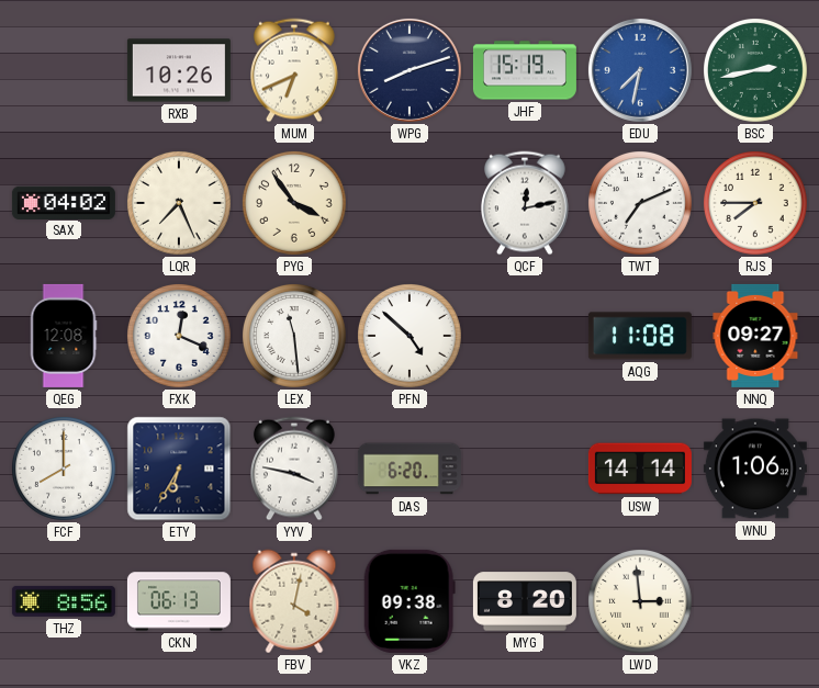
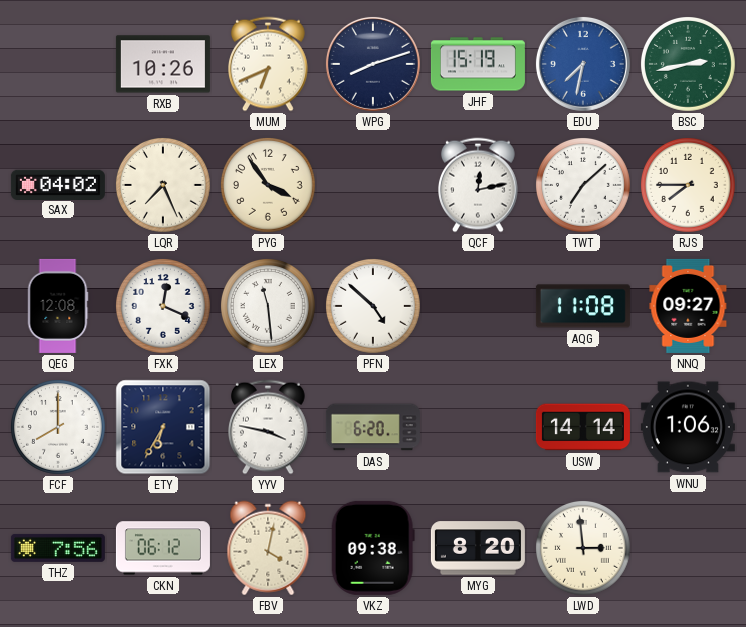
TWT: 7:11 -> 7:08
THZ: 8:56 -> 7:56
CKN: 06:13 -> 06:12
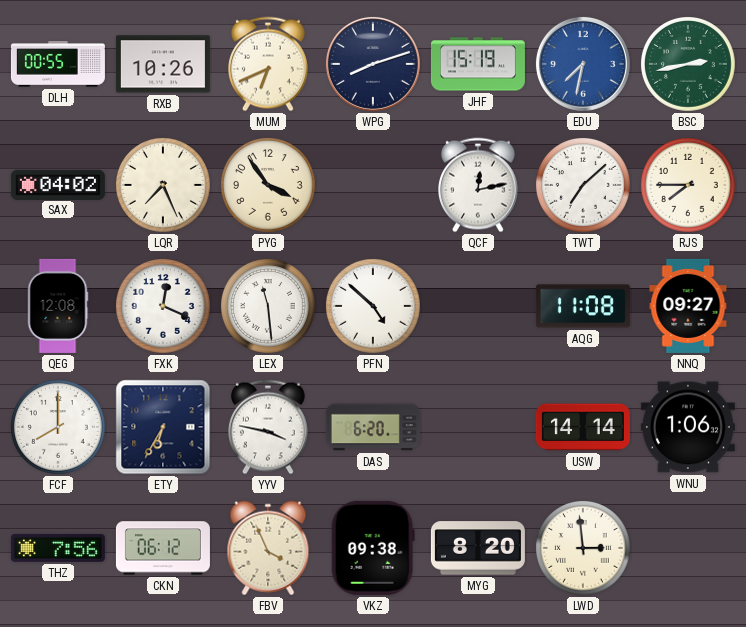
DLH: none -> 00:55
FBV: 4:02 -> 3:56
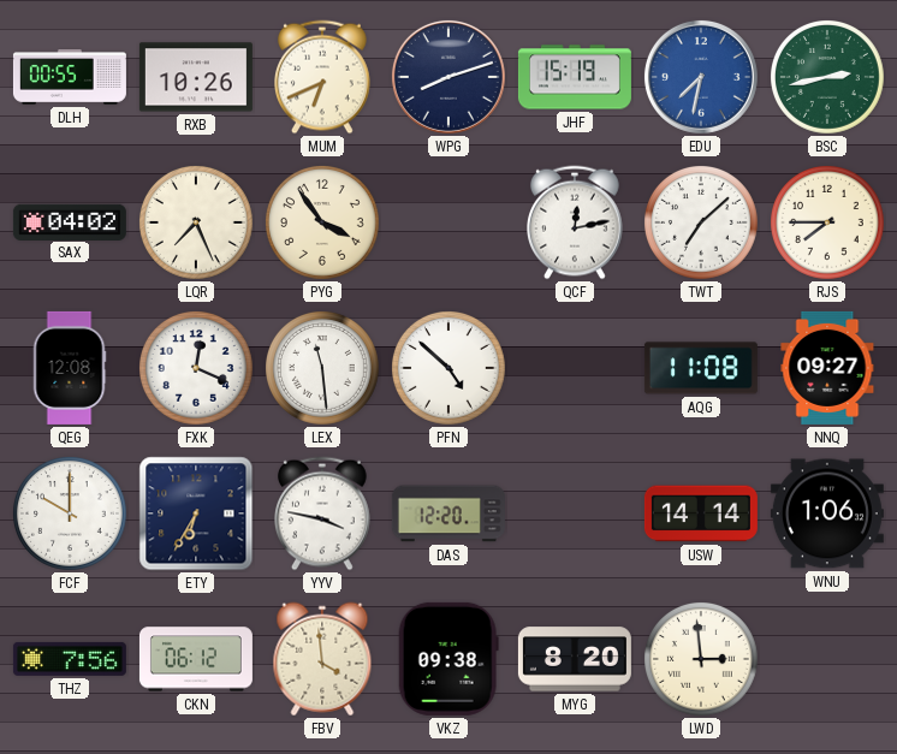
FCF: 8:00 -> 10:00
DAS: 6:20 -> 12:20
FBV: 3:56 -> 3:59
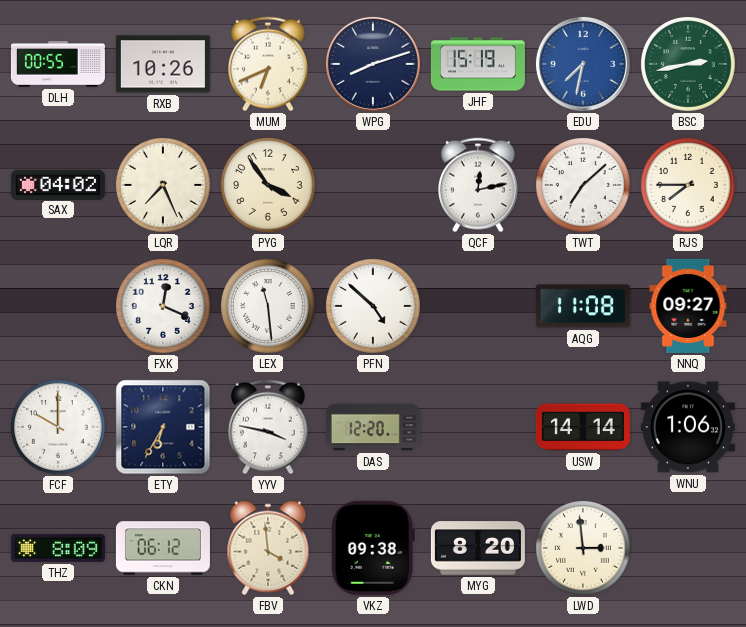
QEG: 12:08 -> none
THZ: 7:56 -> 8:09
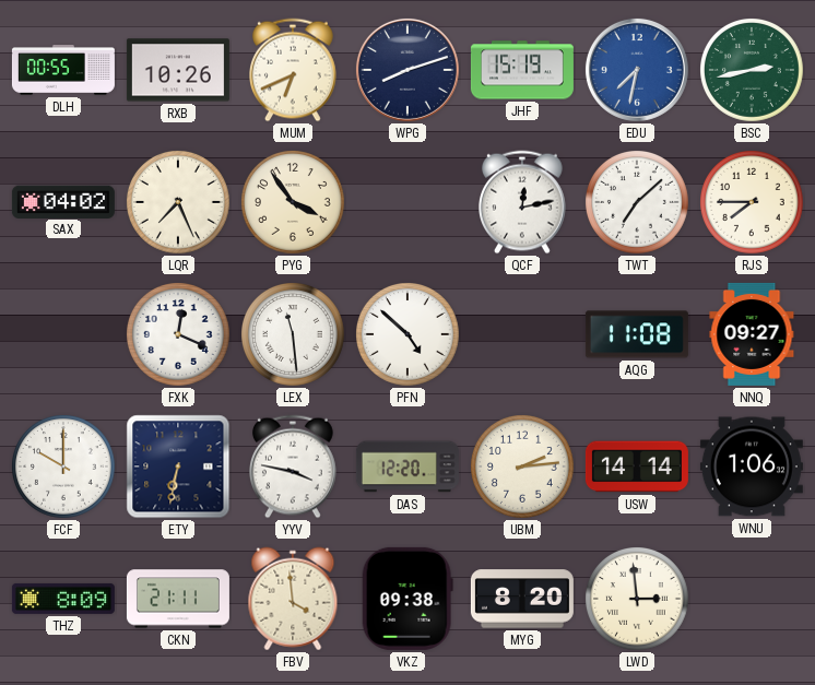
ETY: 6:35 -> 6:32
UBM: none -> 2:14
CKN: 06:12 -> 21:11
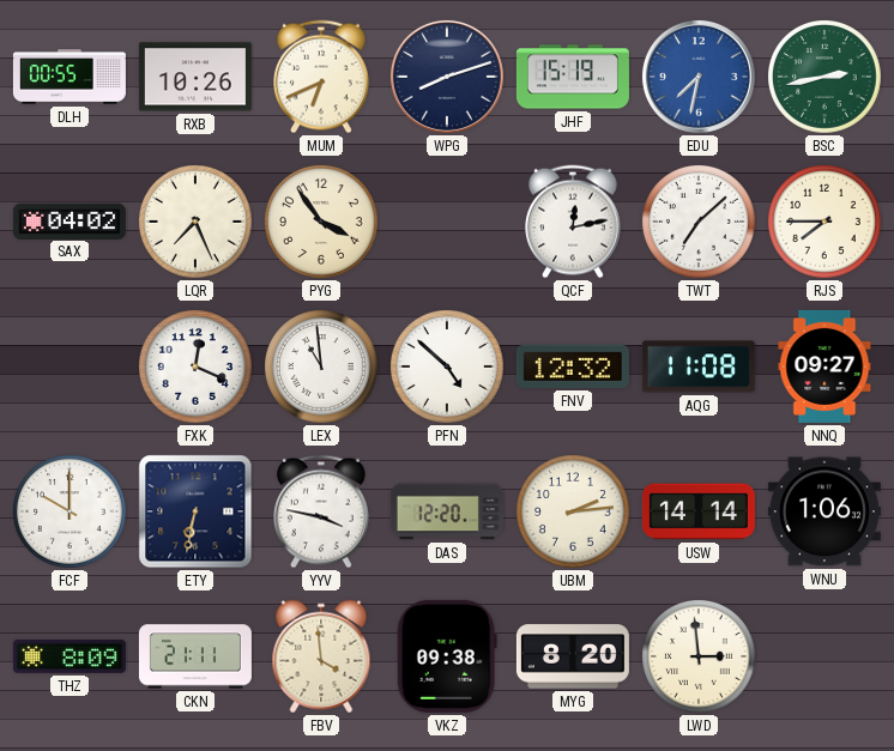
LEX: 11:29 -> 10:59
FNV: none -> 12:32
